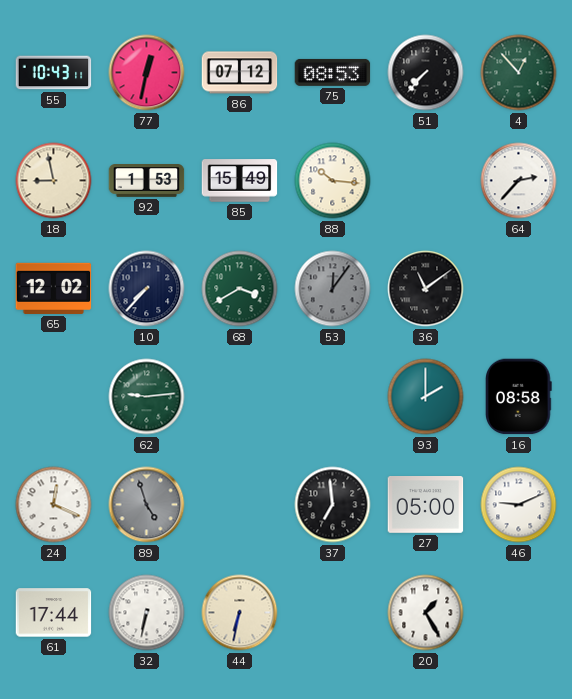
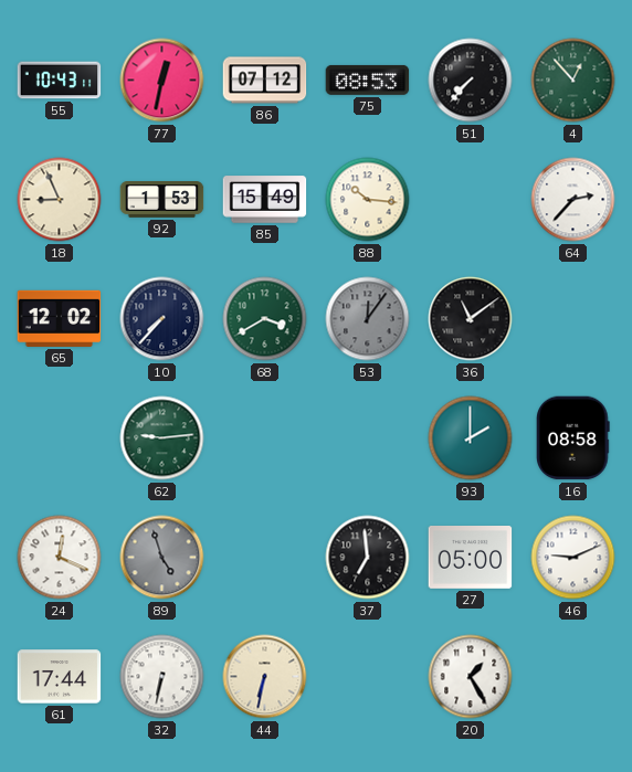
18: 8:58 -> 8:56
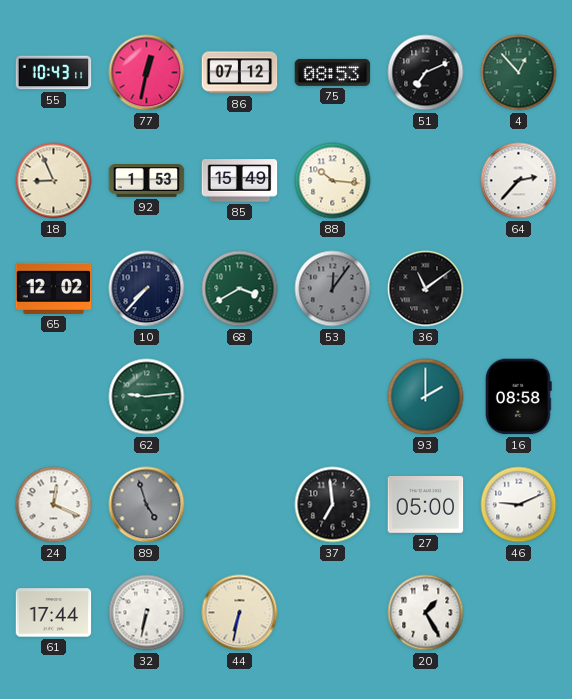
51: 7:37 -> 7:11
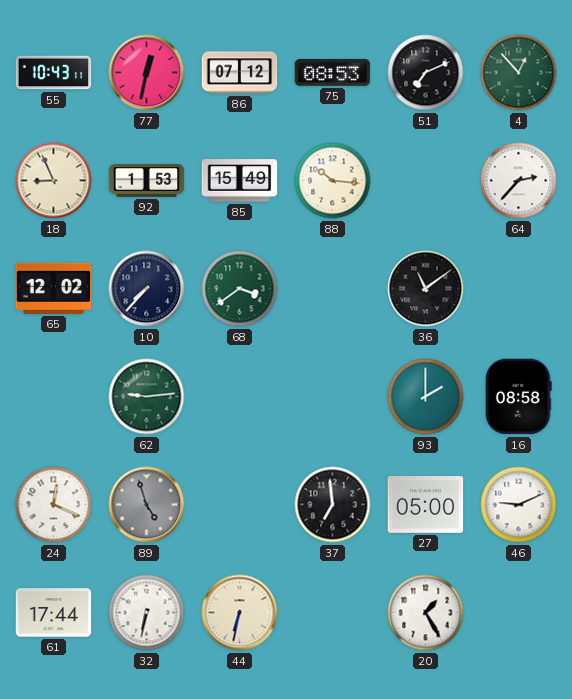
68: 3:40 -> 3:39
53: 12:06 -> none
